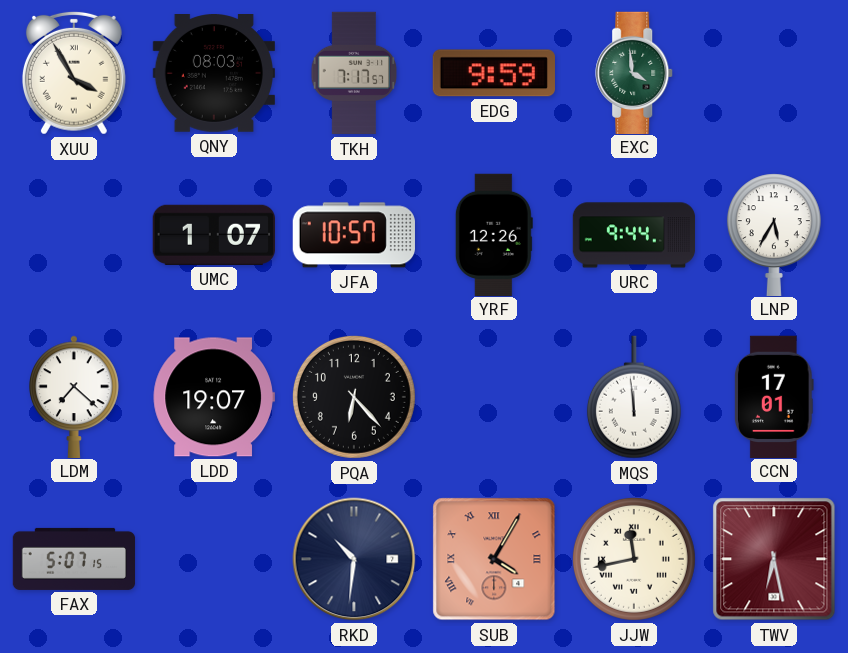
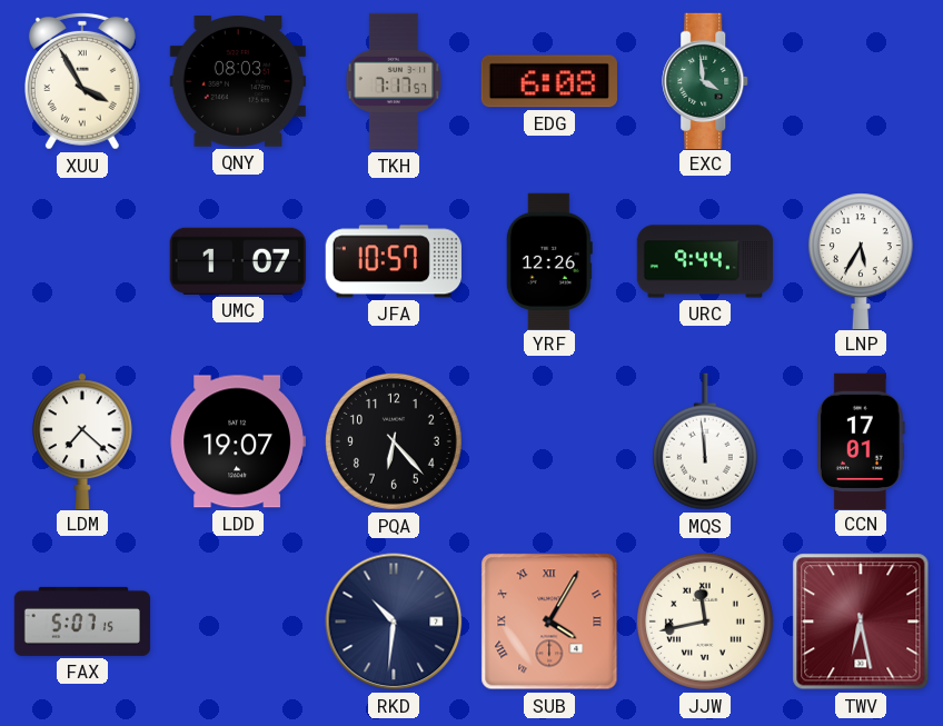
EDG: 9:59 -> 6:08
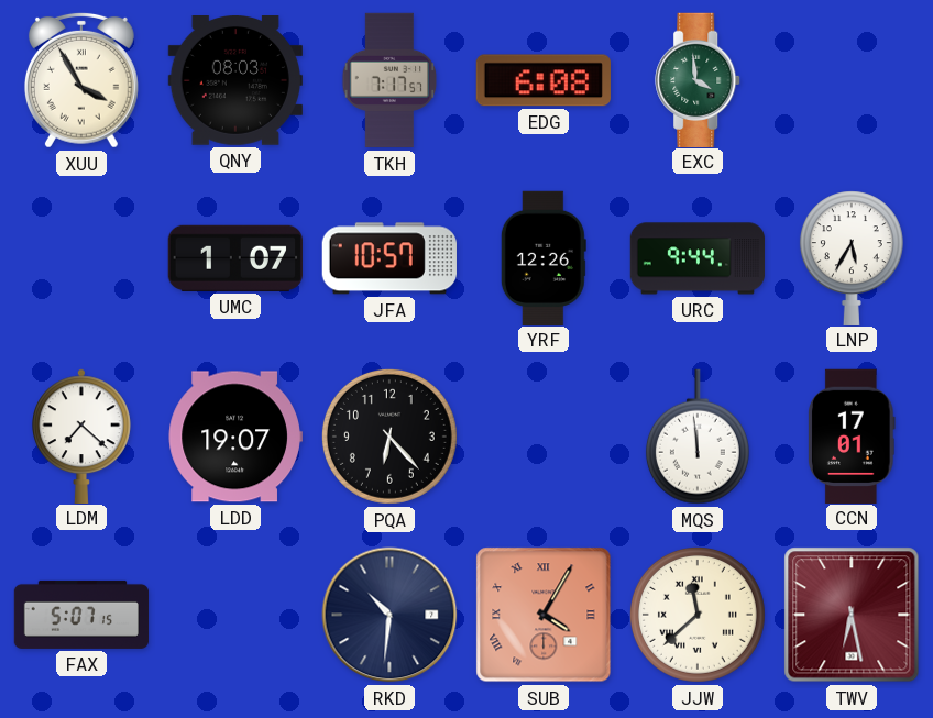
JJW: 11:43 -> 11:38
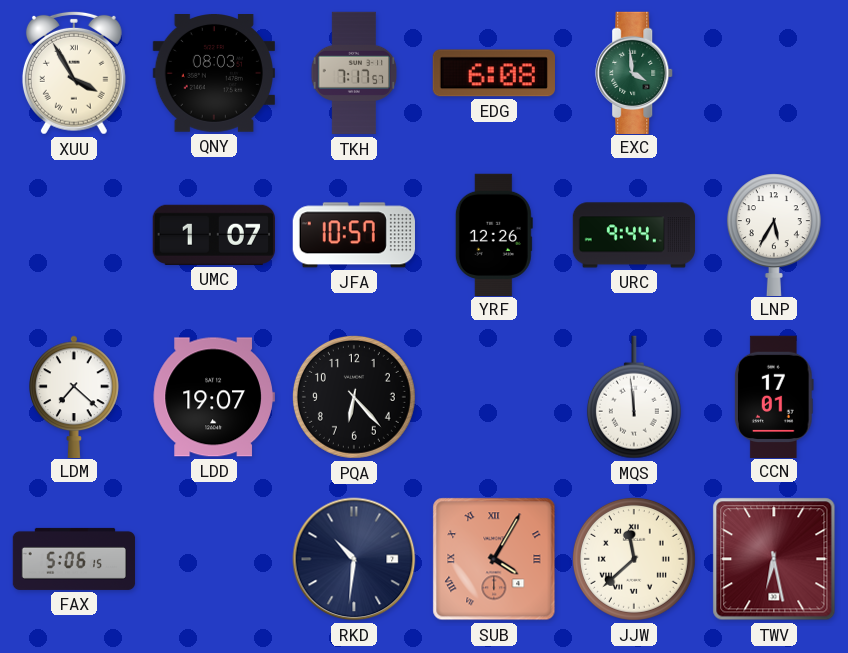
FAX: 5:07 -> 5:06
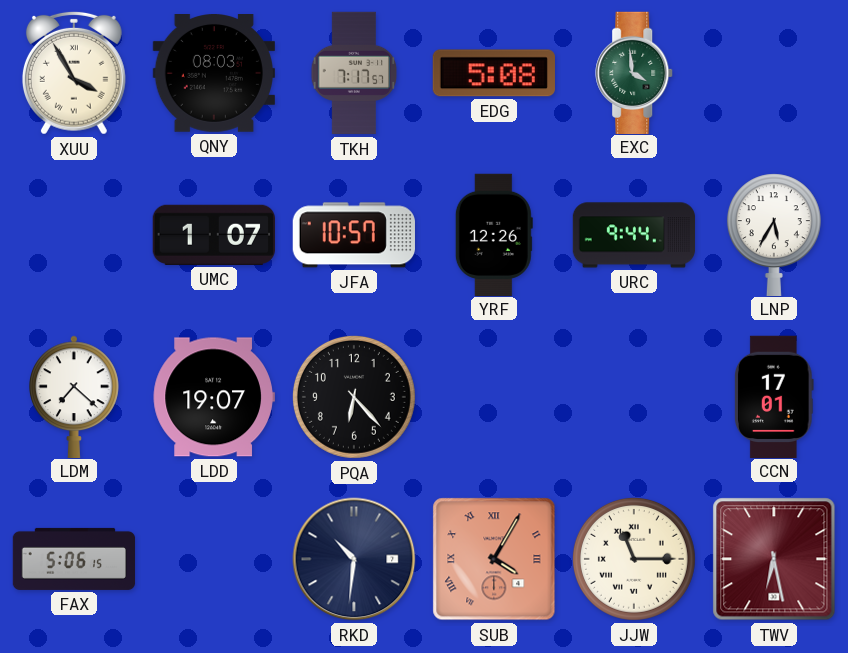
EDG: 6:08 -> 5:08
MQS: 11:59 -> none
JJW: 11:38 -> 11:15
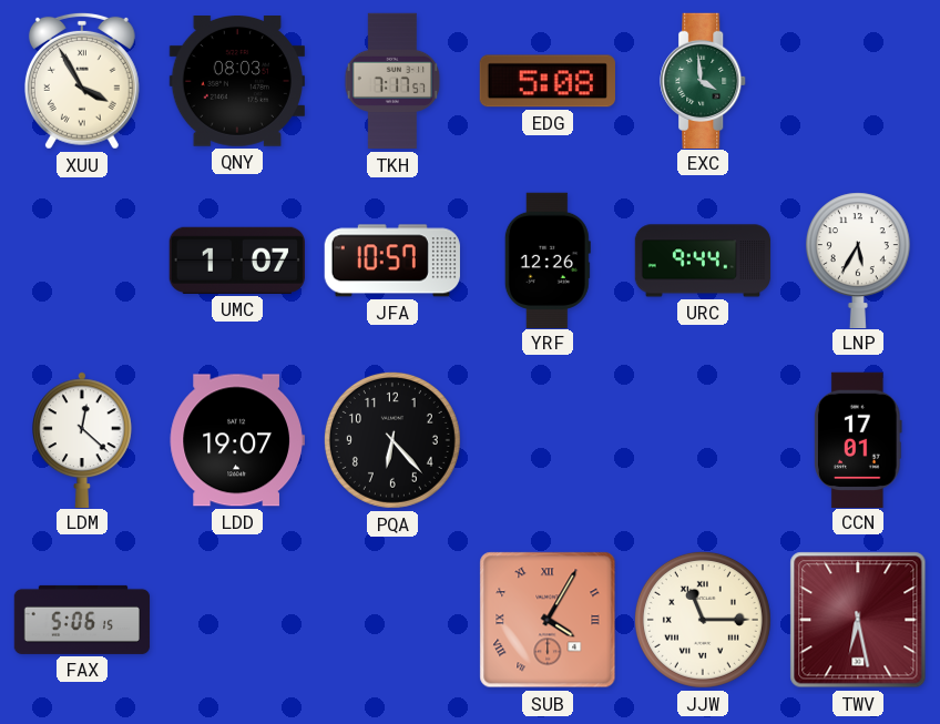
LDM: 7:22 -> 12:22
RKD: 10:31 -> none
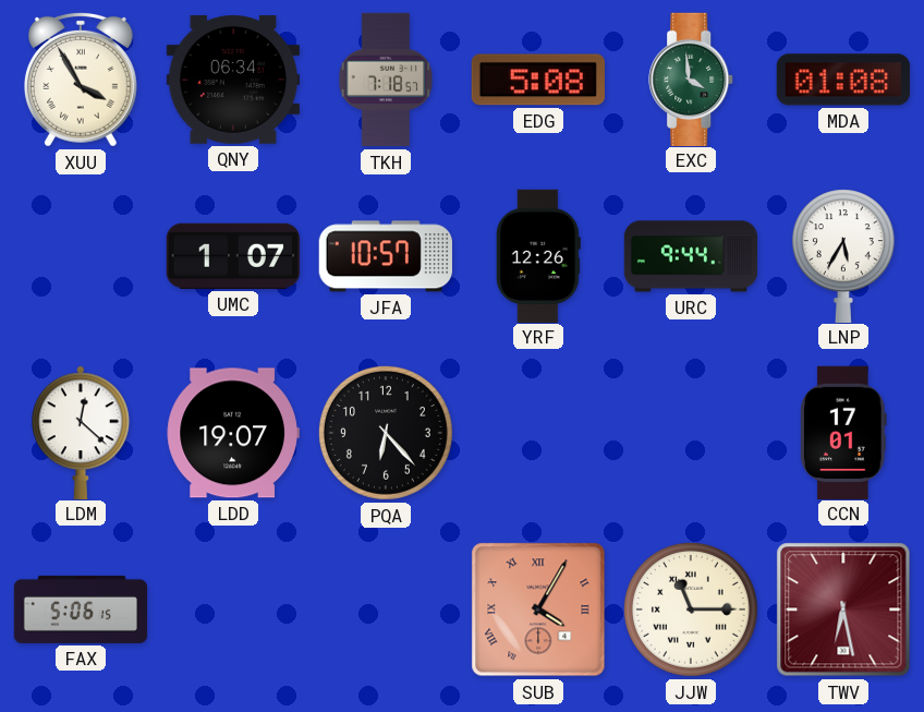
QNY: 08:03 -> 06:34
TKH: 7:17 -> 7:18
MDA: none -> 01:08
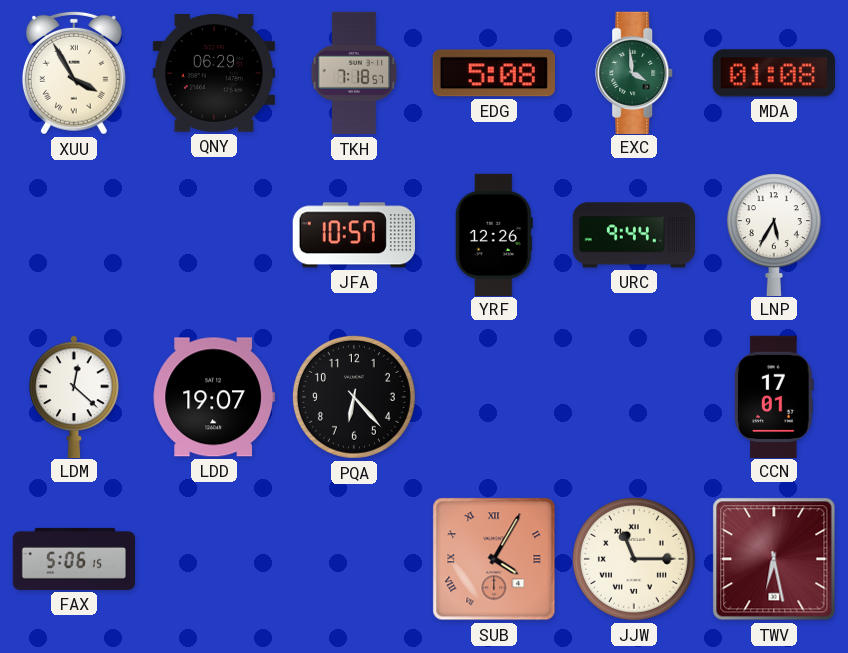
QNY: 06:34 -> 06:29
UMC: 1:07 -> none
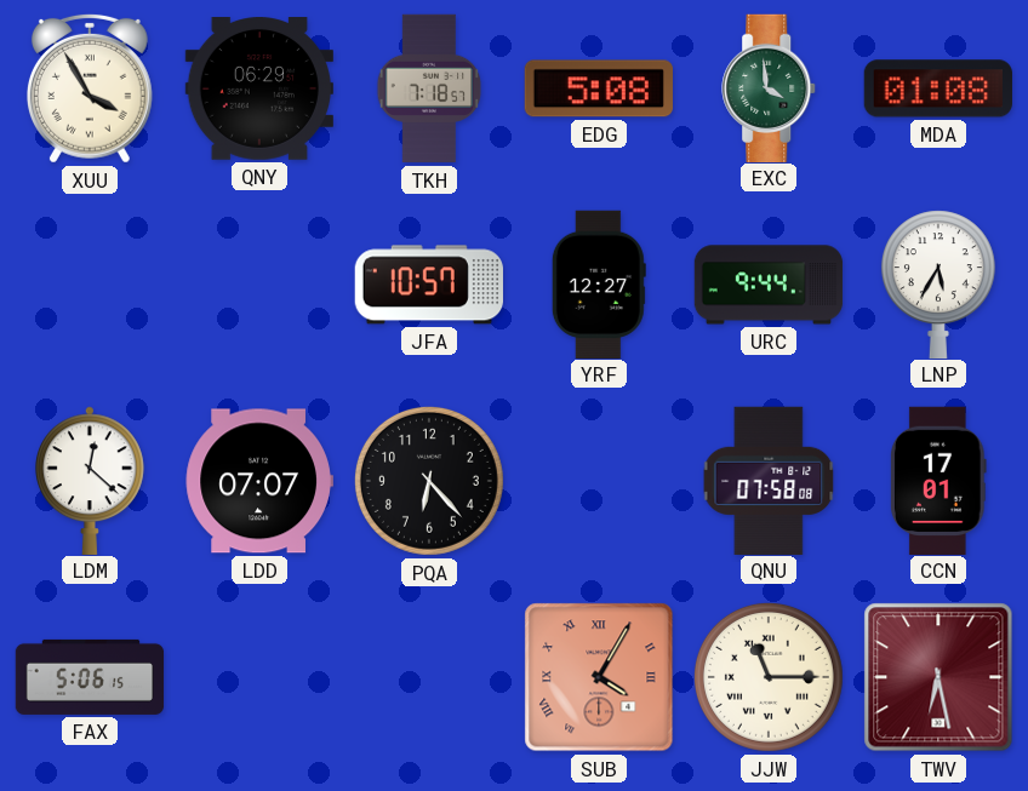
YRF: 12:26 -> 12:27
LDD: 19:07 -> 07:07
QNU: none -> 07:58
